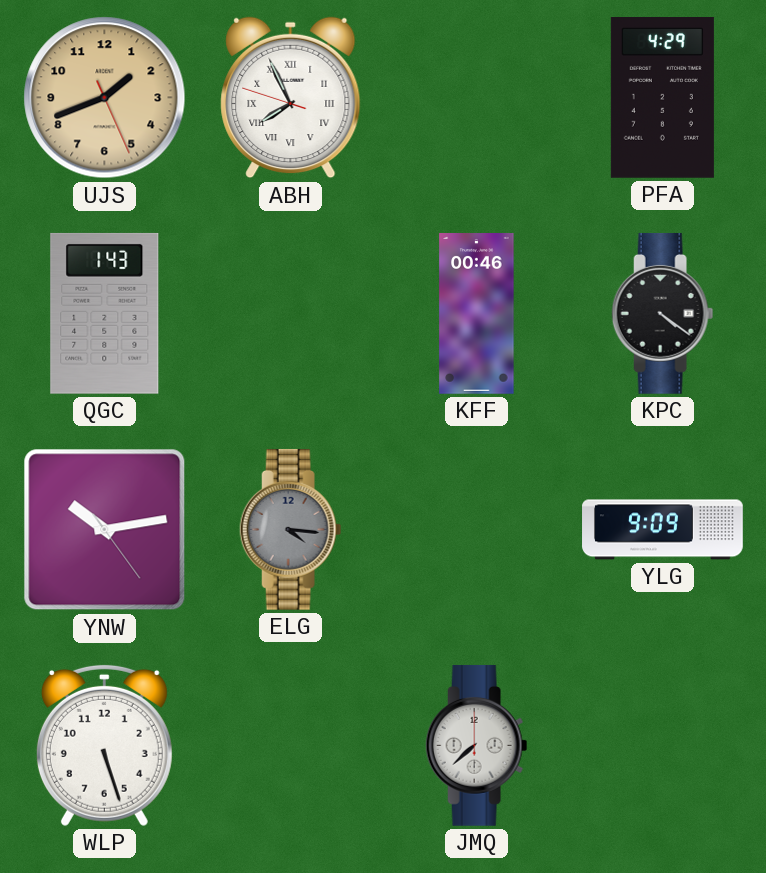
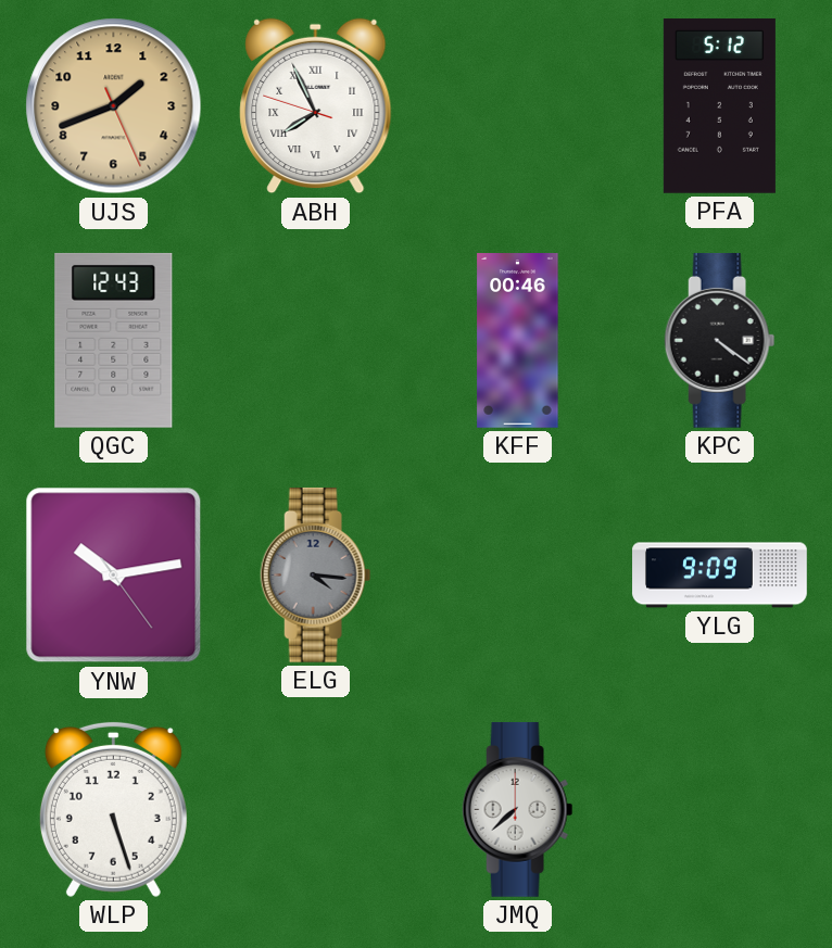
PFA: 4:29 -> 5:12
QGC: 1:43 -> 12:43
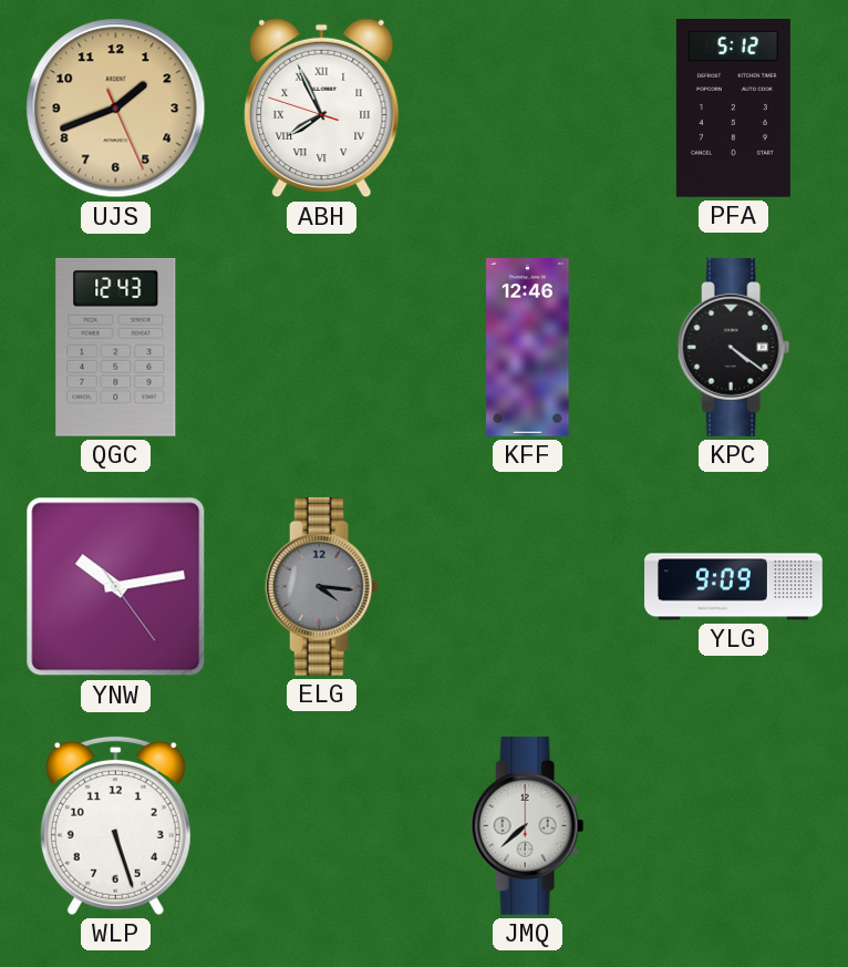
KFF: 00:46 -> 12:46
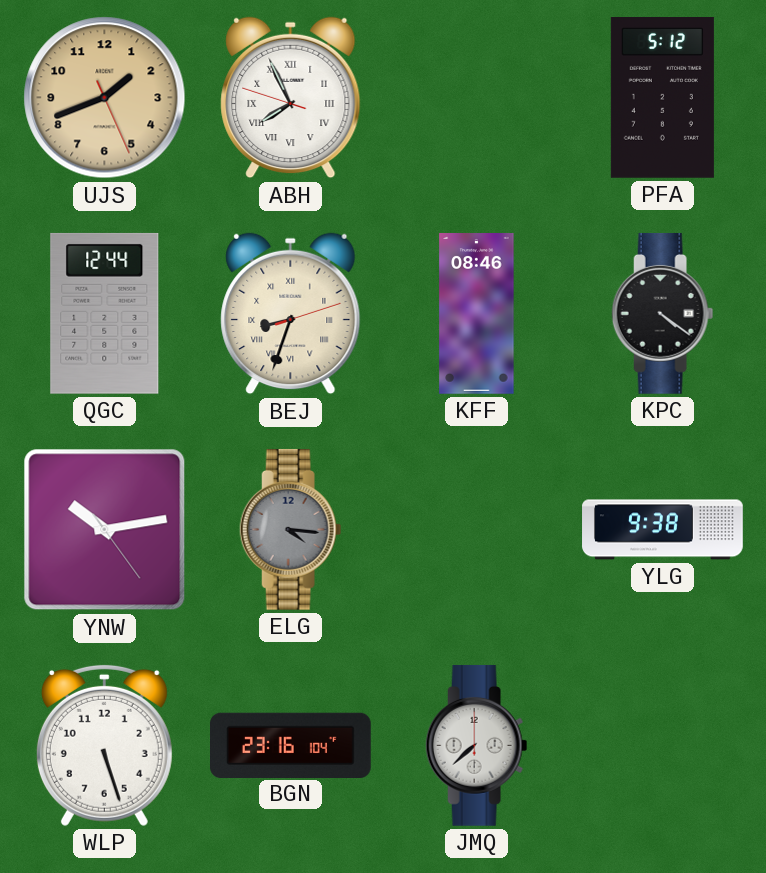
QGC: 12:43 -> 12:44
BEJ: none -> 8:33
KFF: 12:46 -> 08:46
YLG: 9:09 -> 9:38
BGN: none -> 23:16
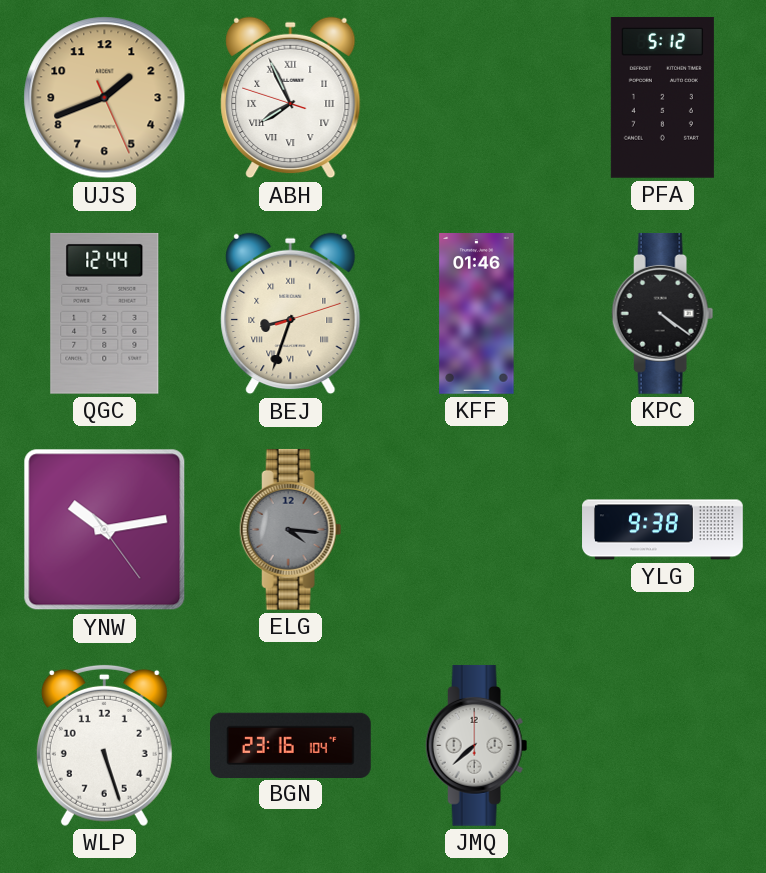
KFF: 08:46 -> 01:46
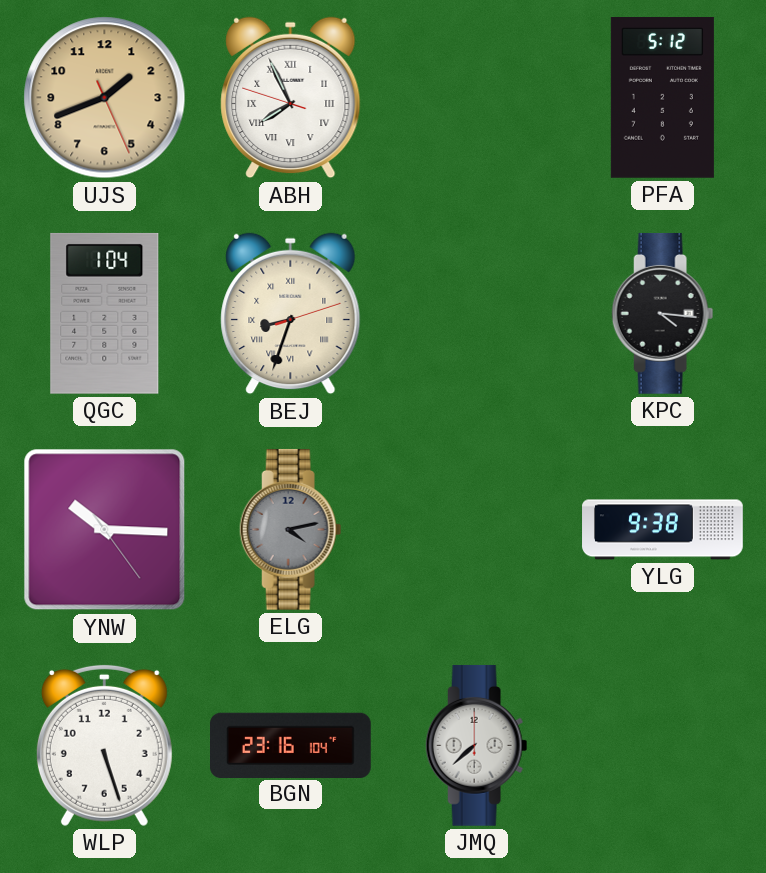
QGC: 12:44 -> 1:04
KFF: 01:46 -> none
KPC: 4:21 -> 4:16
YNW: 10:13 -> 10:15
ELG: 4:16 -> 4:13
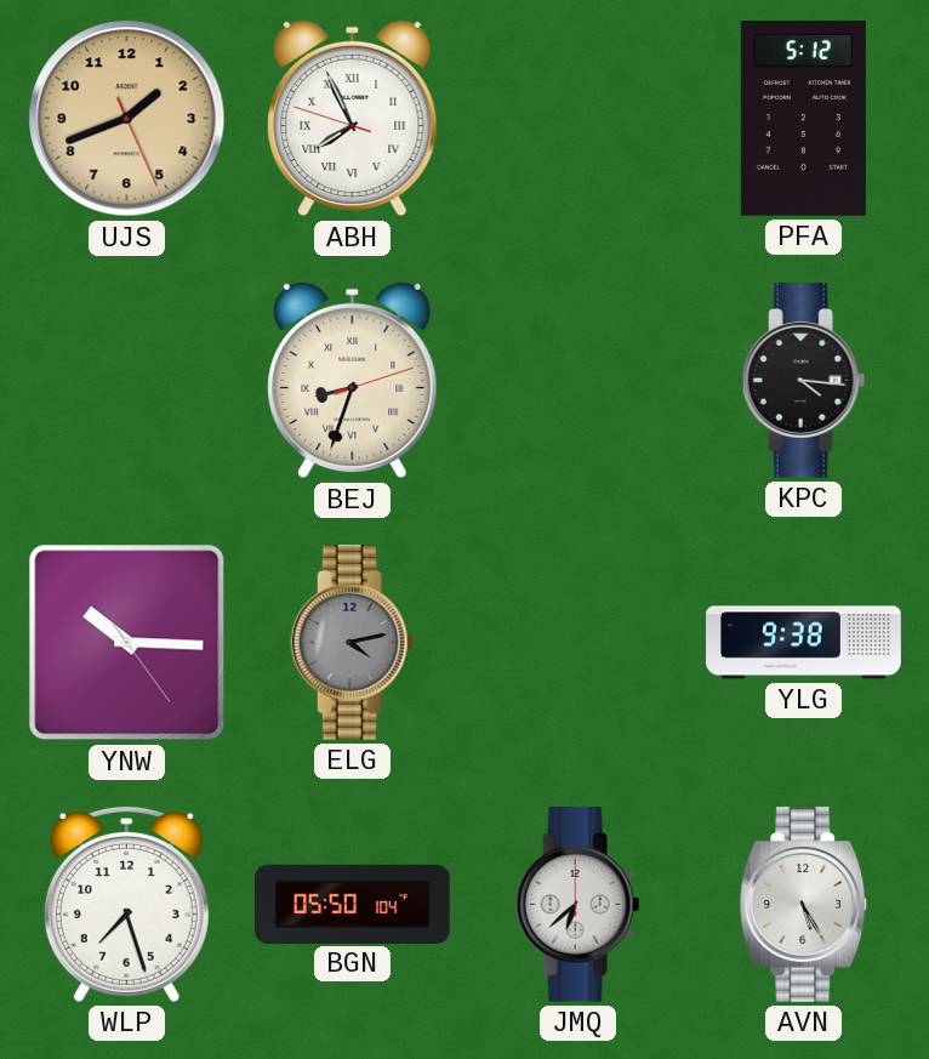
QGC: 1:04 -> none
WLP: 5:27 -> 7:27
BGN: 23:16 -> 05:50
JMQ: 7:38 -> 6:38
AVN: none -> 5:25
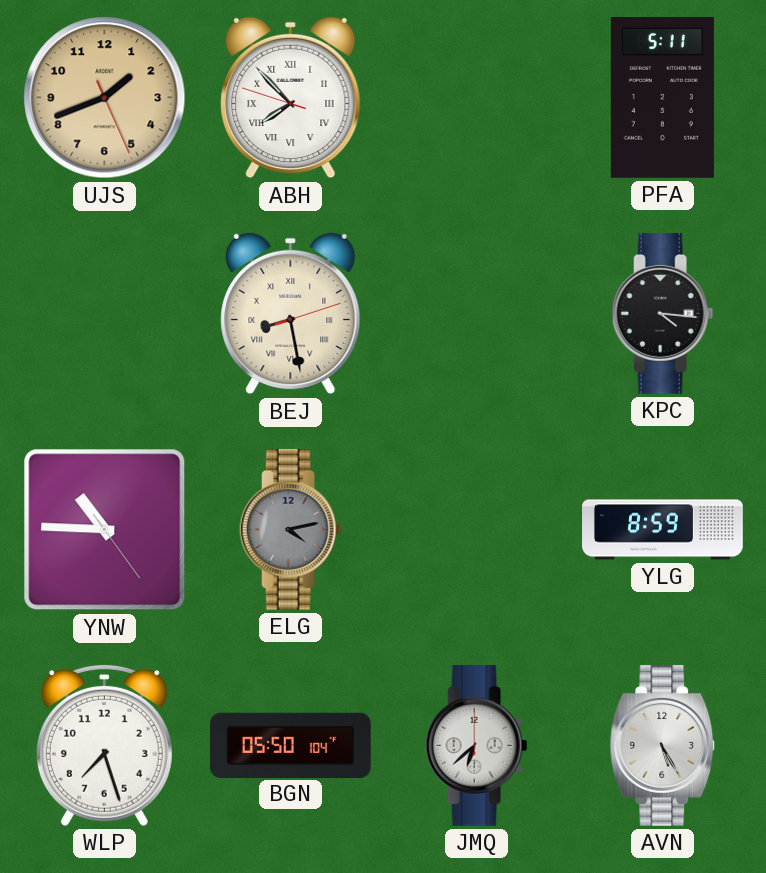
ABH: 7:55 -> 7:52
PFA: 5:12 -> 5:11
BEJ: 8:33 -> 8:28
YNW: 10:15 -> 10:45
YLG: 9:38 -> 8:59
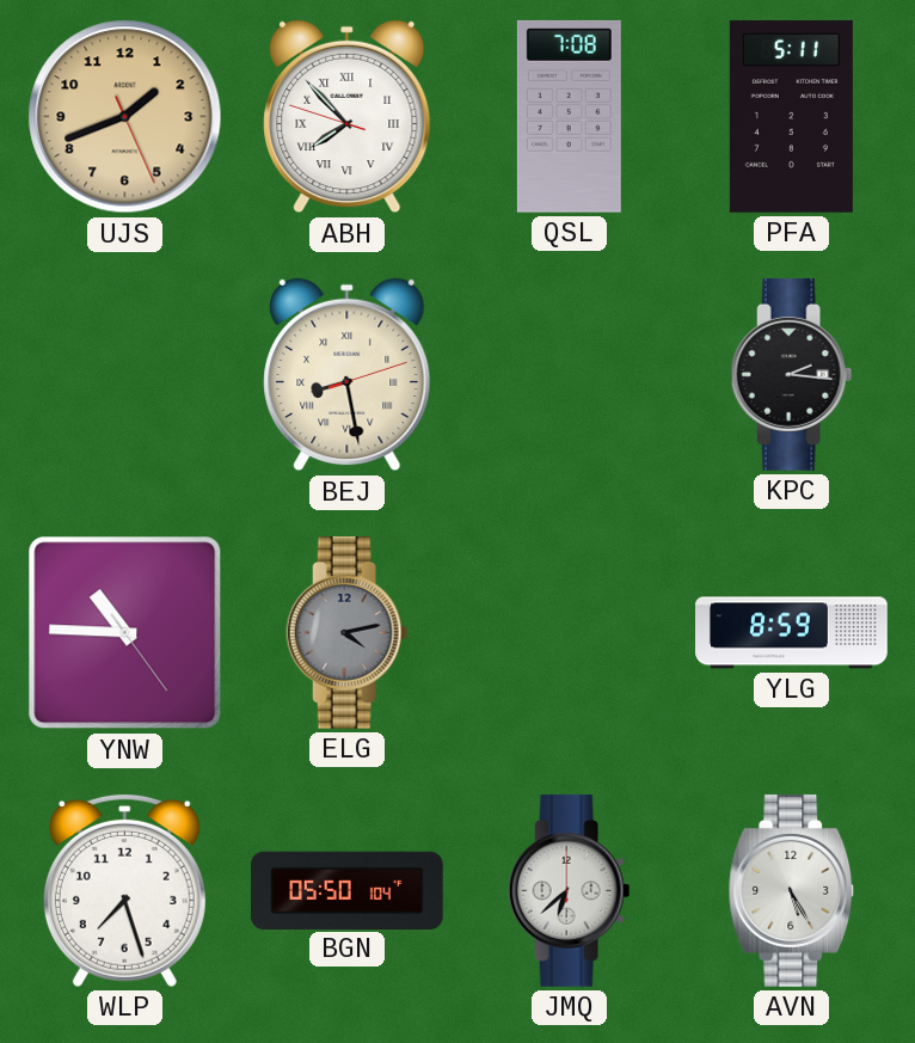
QSL: none -> 7:08
KPC: 4:16 -> 2:16
